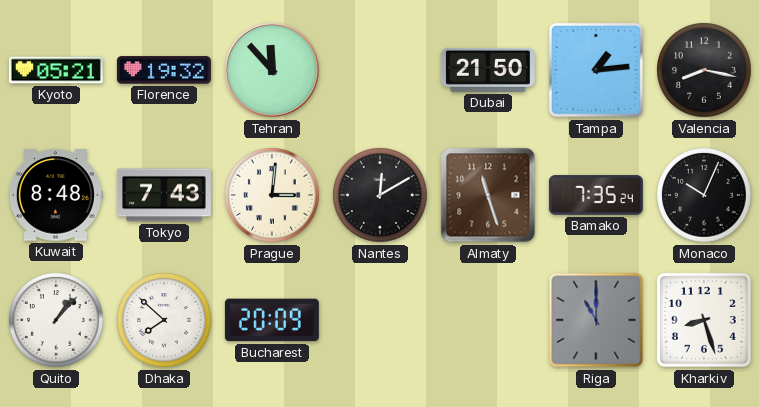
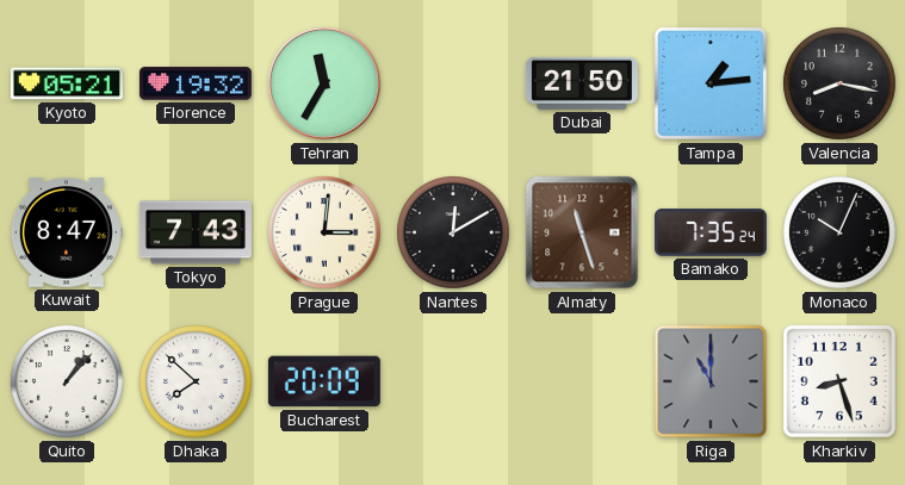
Tehran: 11:53 -> 11:35
Kuwait: 8:48 -> 8:47
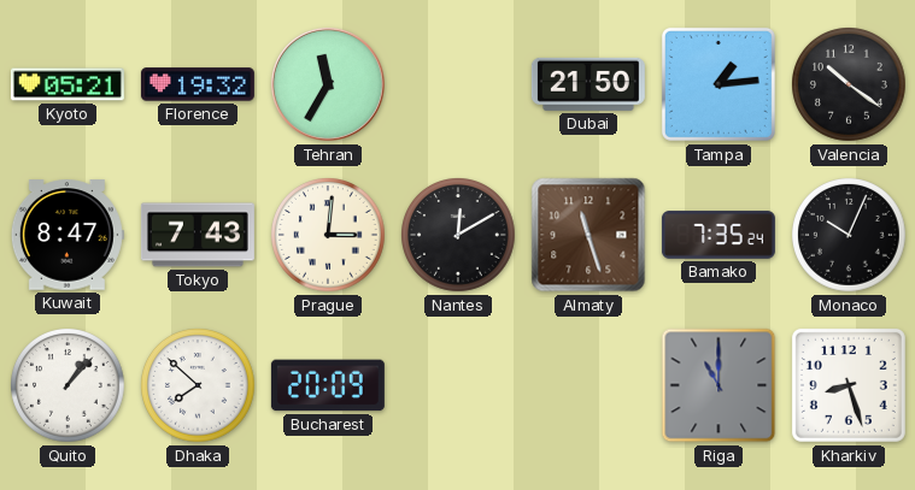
Valencia: 8:17 -> 10:21
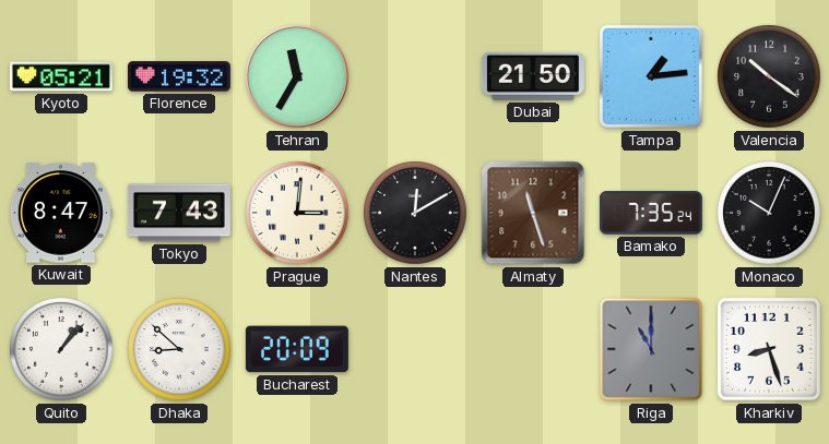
Dhaka: 7:52 -> 8:52
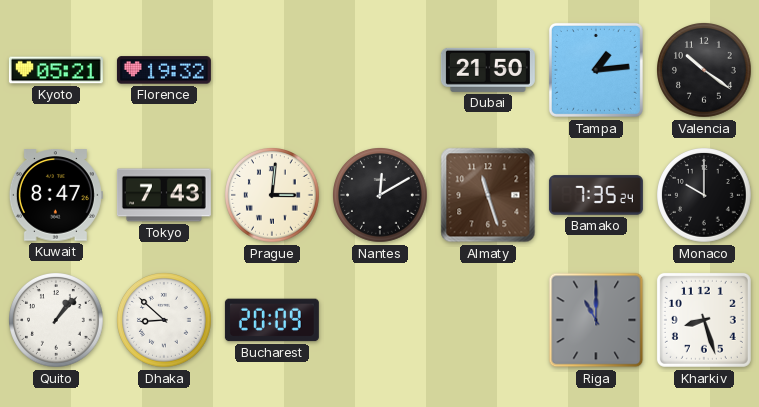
Tehran: 11:35 -> none
Monaco: 10:04 -> 10:00
